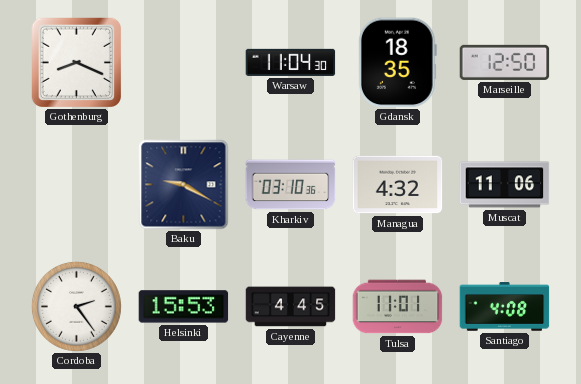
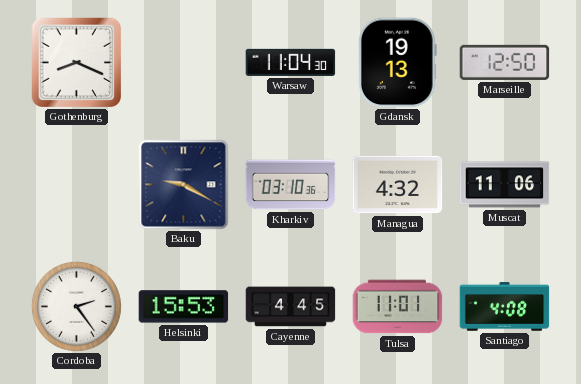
Gdansk: 18:35 -> 19:13
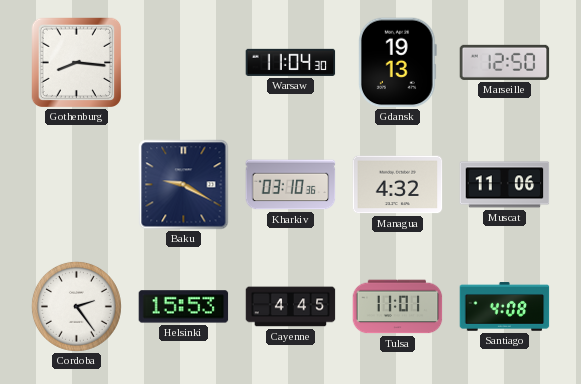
Gothenburg: 8:19 -> 8:16
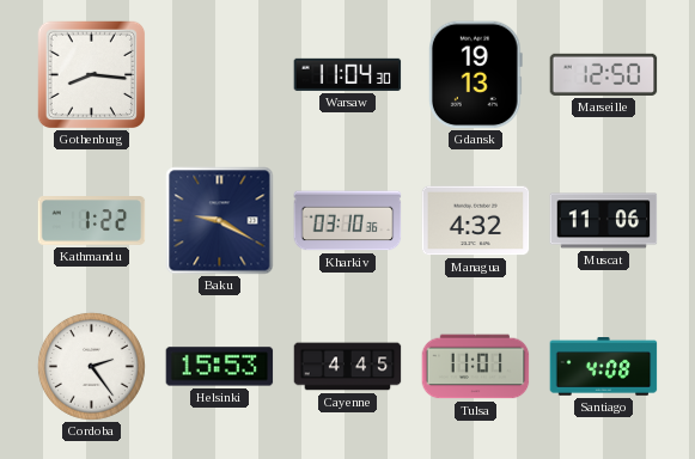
Kathmandu: none -> 1:22
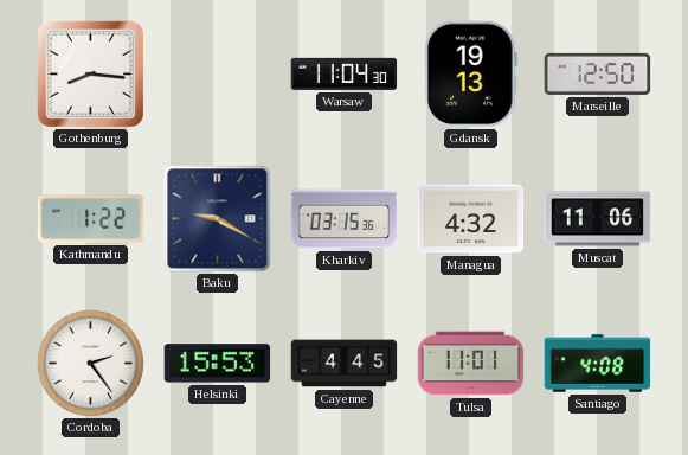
Kharkiv: 03:10 -> 03:15
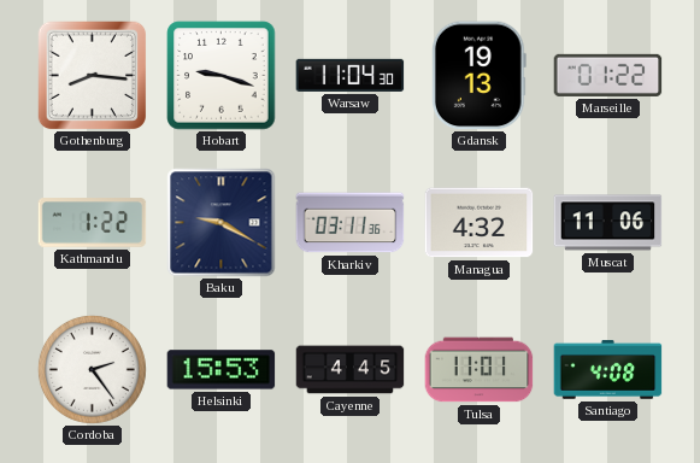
Hobart: none -> 9:18
Marseille: 12:50 -> 01:22
Kharkiv: 03:15 -> 03:11
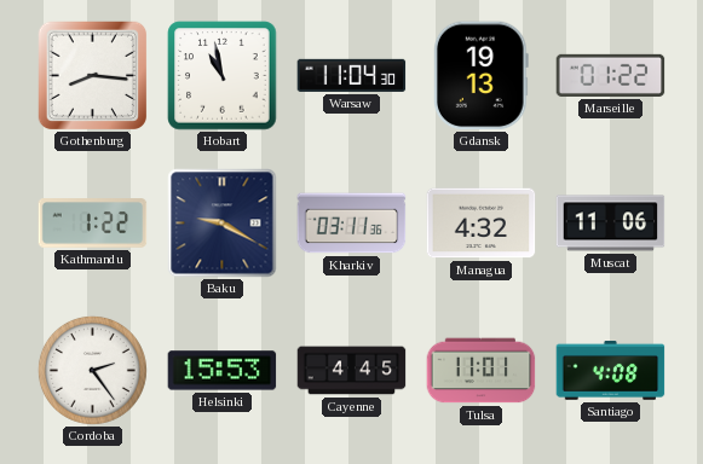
Hobart: 9:18 -> 10:58
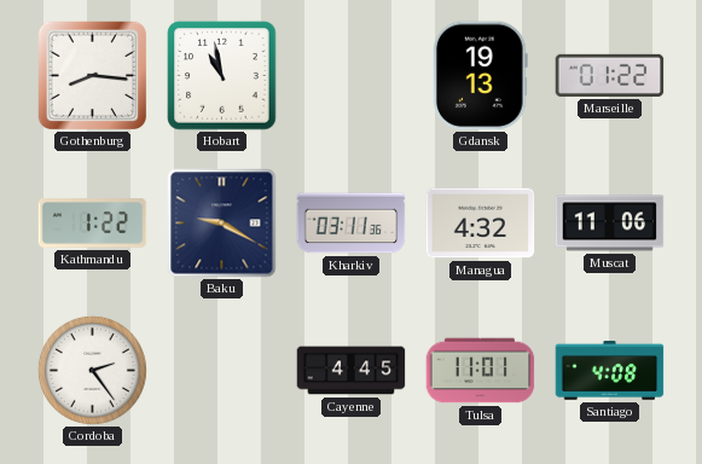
Warsaw: 11:04 -> none
Helsinki: 15:53 -> none
